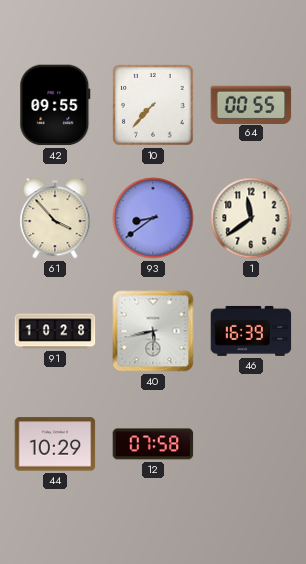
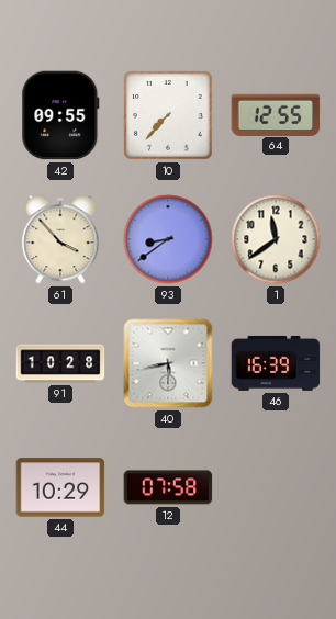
64: 00:55 -> 12:55
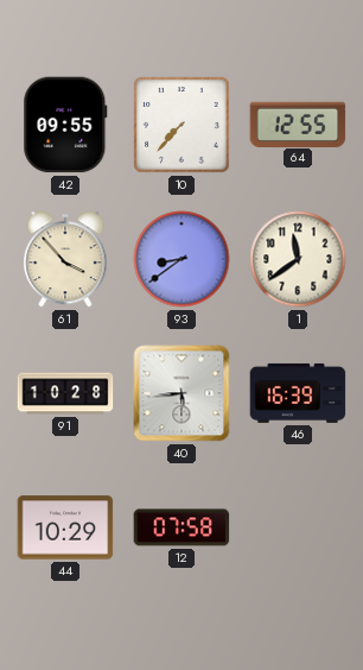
40: 5:43 -> 5:44
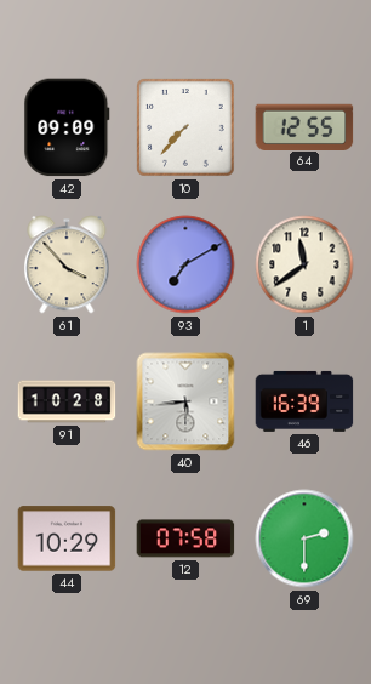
42: 09:55 -> 09:09
93: 8:39 -> 7:10
69: none -> 2:30
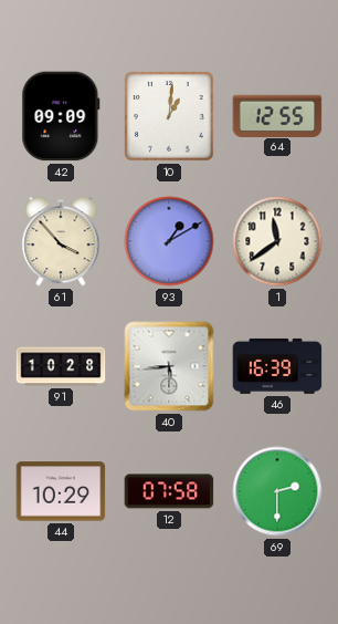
10: 7:37 -> 1:01
93: 7:10 -> 1:10
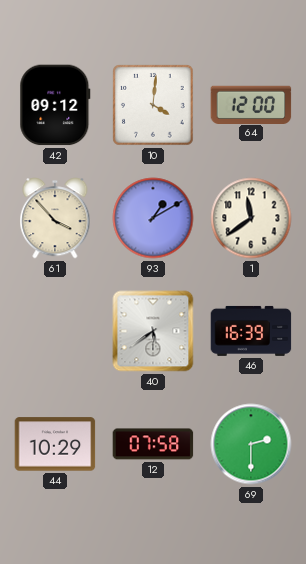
42: 09:09 -> 09:12
10: 1:01 -> 4:01
64: 12:55 -> 12:00
91: 10:28 -> none
40: 5:44 -> 5:39
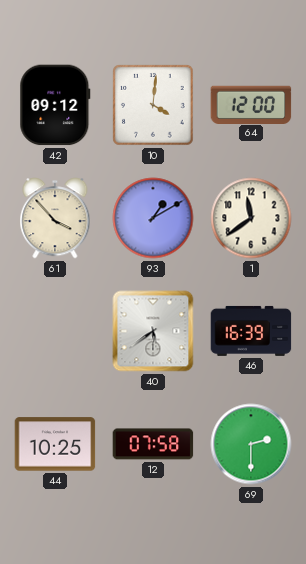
44: 10:29 -> 10:25
